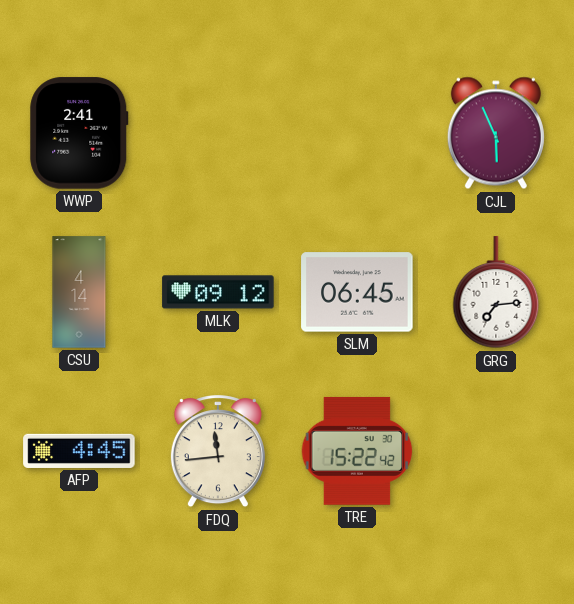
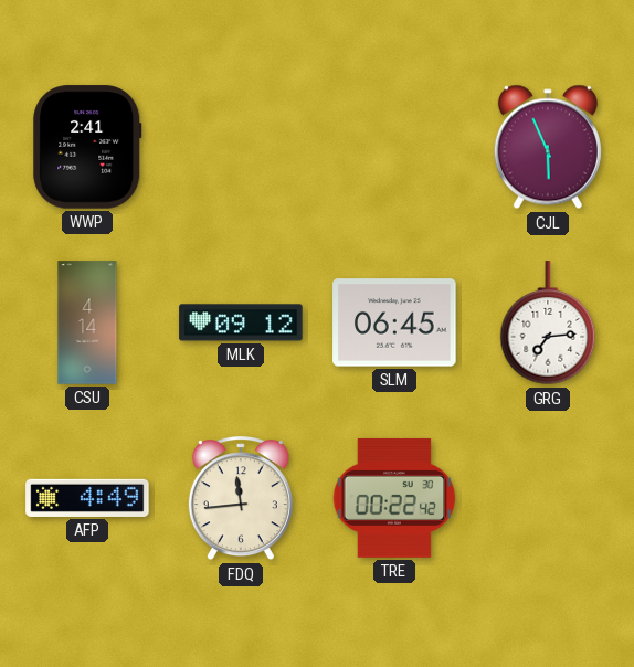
AFP: 4:45 -> 4:49
TRE: 15:22 -> 00:22
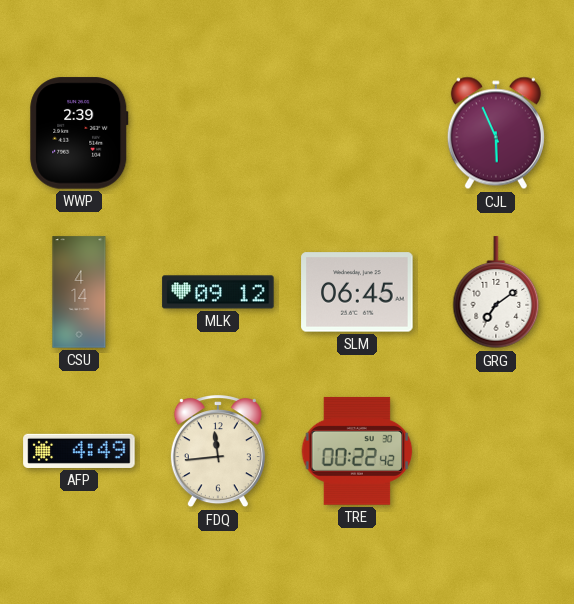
WWP: 2:41 -> 2:39
GRG: 7:14 -> 7:09
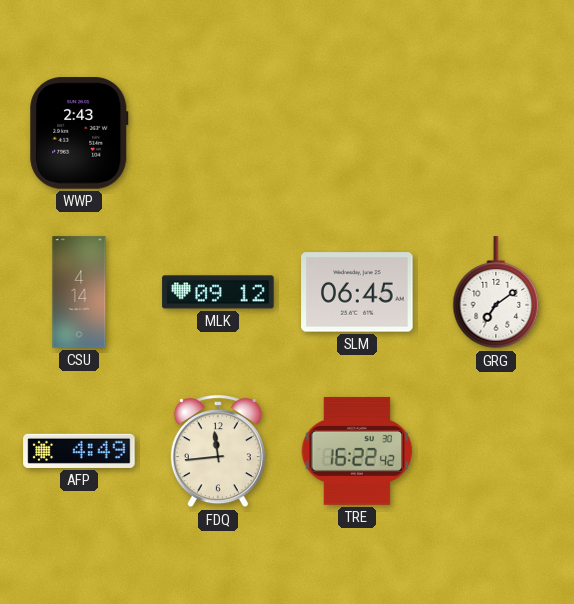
WWP: 2:39 -> 2:43
CJL: 5:56 -> none
TRE: 00:22 -> 16:22
